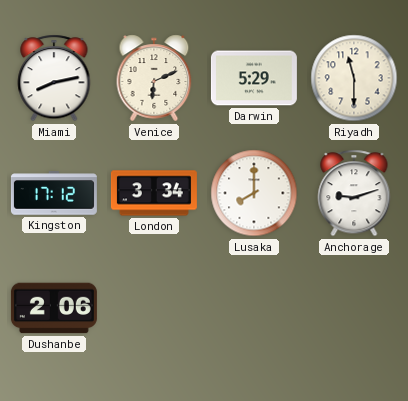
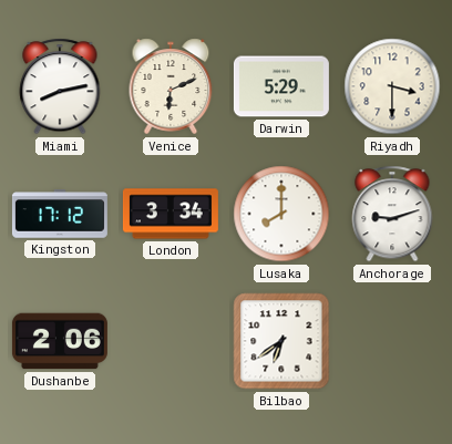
Riyadh: 11:30 -> 3:30
Bilbao: none -> 6:39
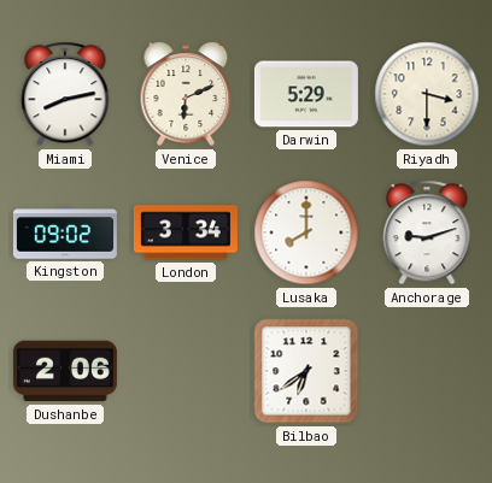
Kingston: 17:12 -> 09:02
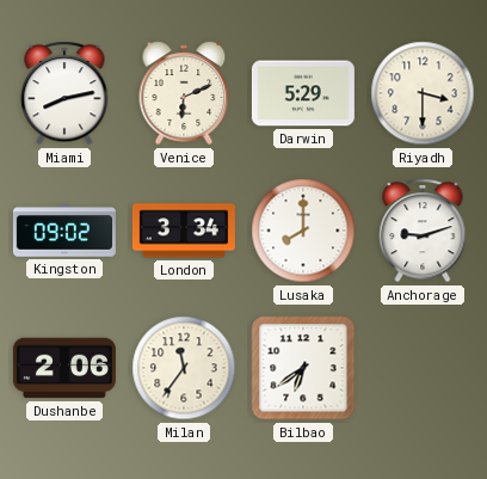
Milan: none -> 11:36
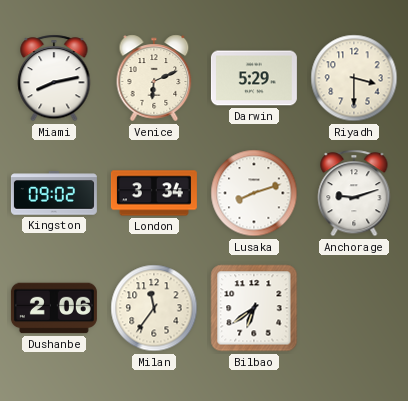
Lusaka: 8:00 -> 8:12
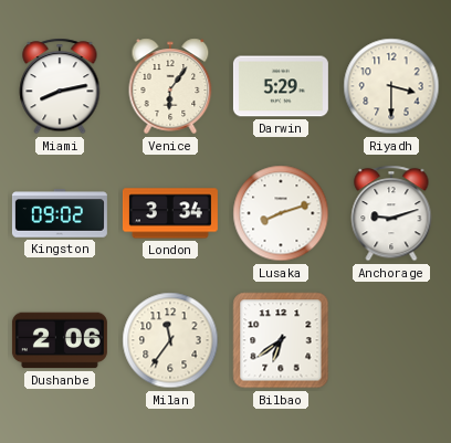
Venice: 6:11 -> 6:06
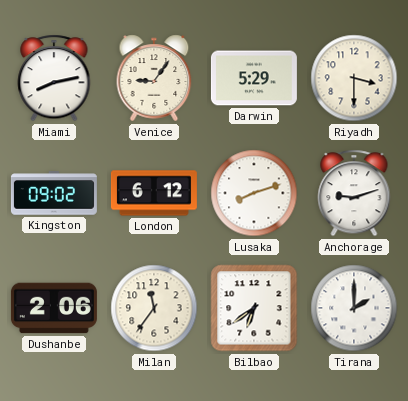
Venice: 6:06 -> 9:06
London: 3:34 -> 6:12
Tirana: none -> 2:00
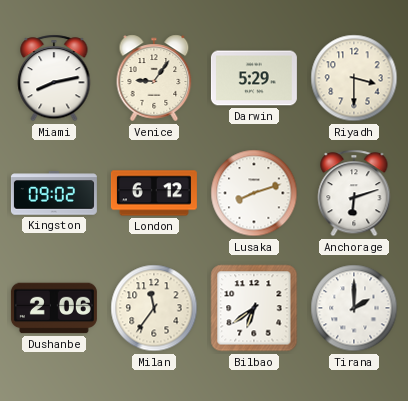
Anchorage: 9:12 -> 6:12
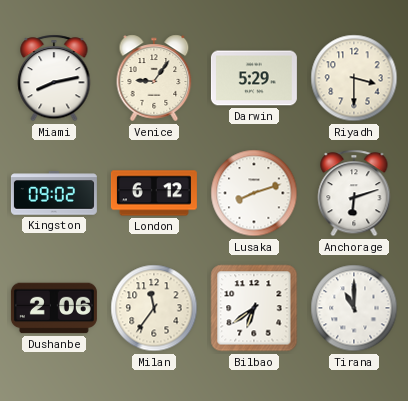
Tirana: 2:00 -> 11:00
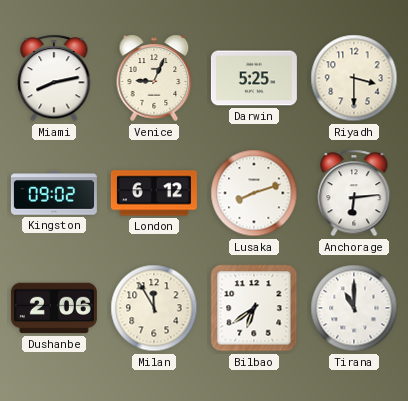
Venice: 9:06 -> 9:04
Darwin: 5:29 -> 5:25
Anchorage: 6:12 -> 6:14
Milan: 11:36 -> 11:55
